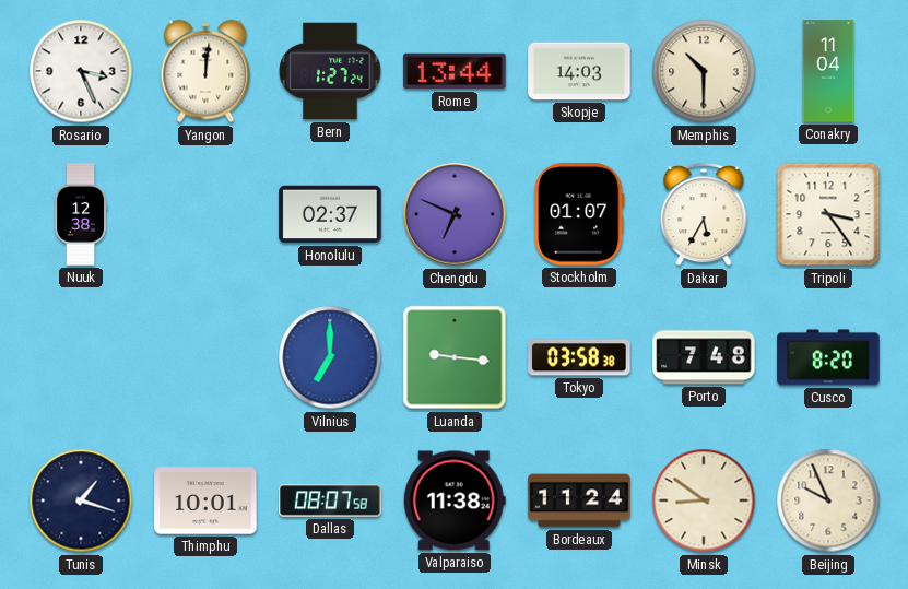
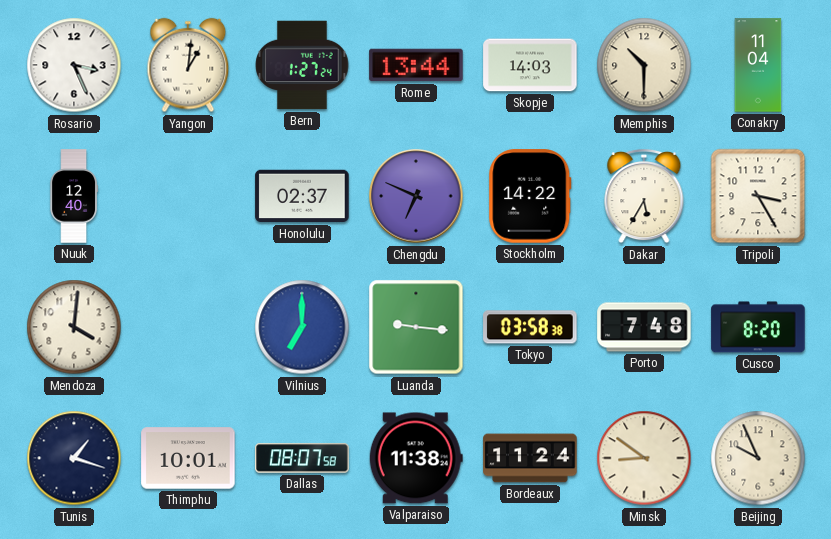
Yangon: 12:01 -> 1:01
Nuuk: 12:38 -> 12:40
Stockholm: 01:07 -> 14:22
Tripoli: 3:24 -> 3:25
Mendoza: none -> 4:01
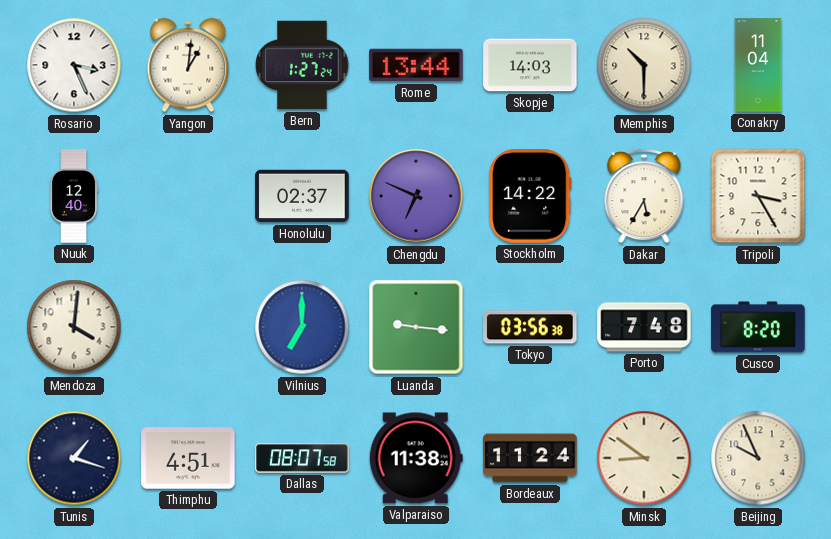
Tokyo: 03:58 -> 03:56
Thimphu: 10:01 -> 4:51
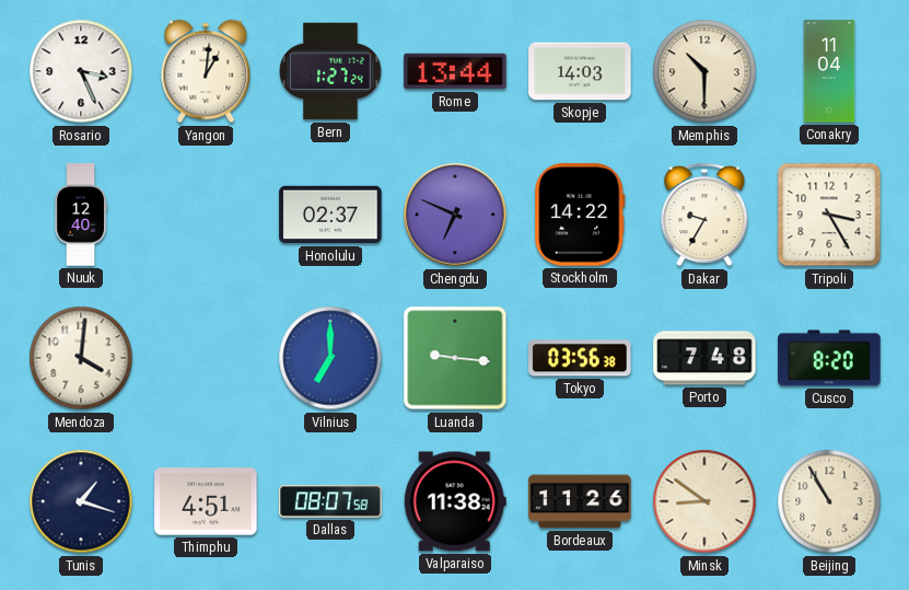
Dakar: 5:35 -> 9:35
Bordeaux: 11:24 -> 11:26
Beijing: 9:56 -> 10:55
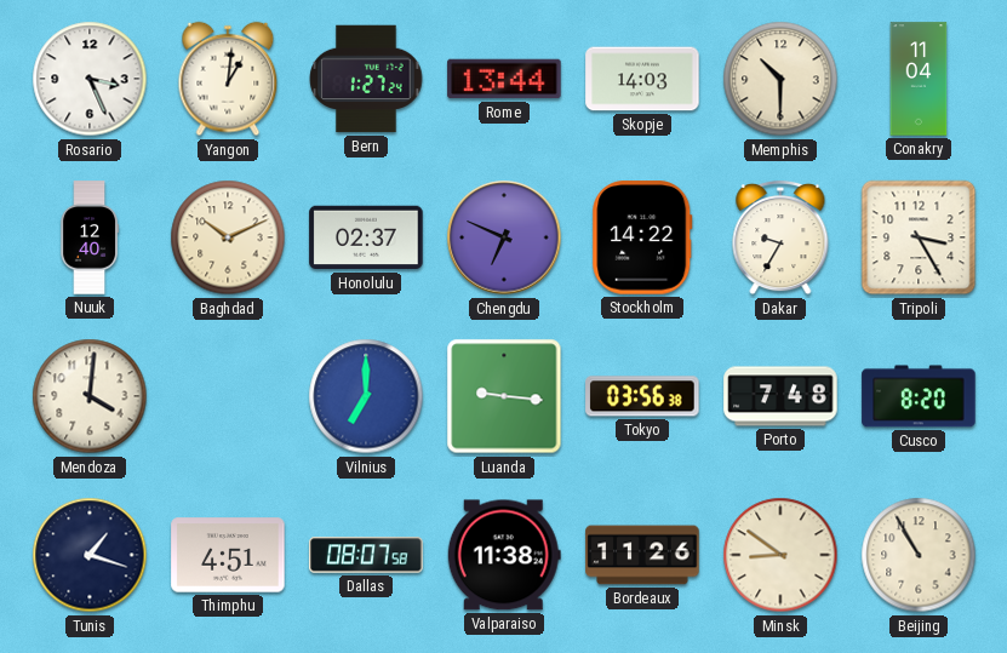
Baghdad: none -> 10:11
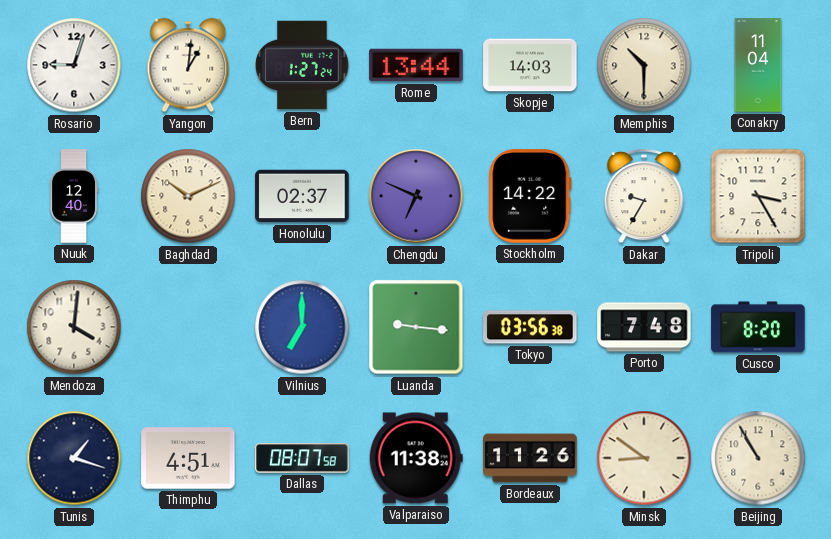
Rosario: 3:26 -> 9:03
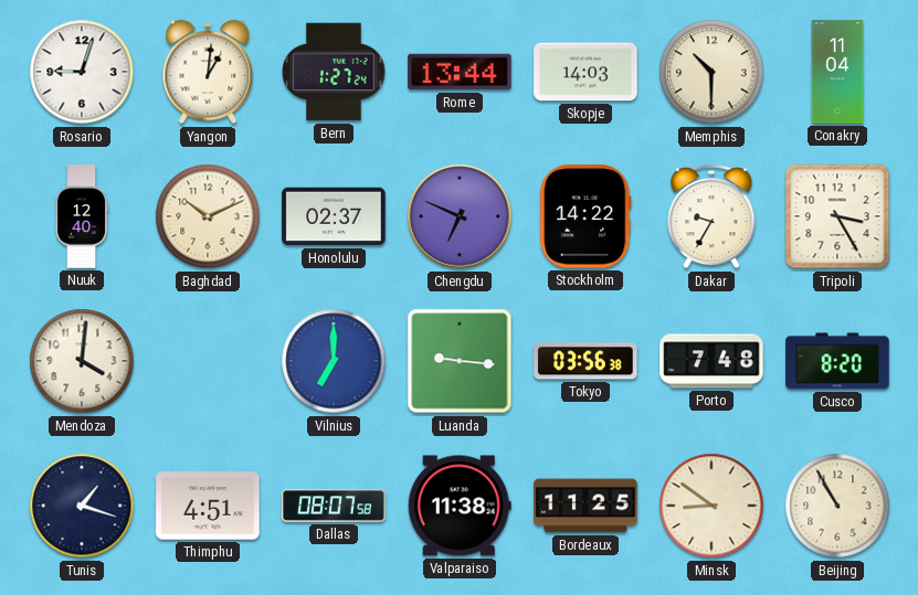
Bordeaux: 11:26 -> 11:25
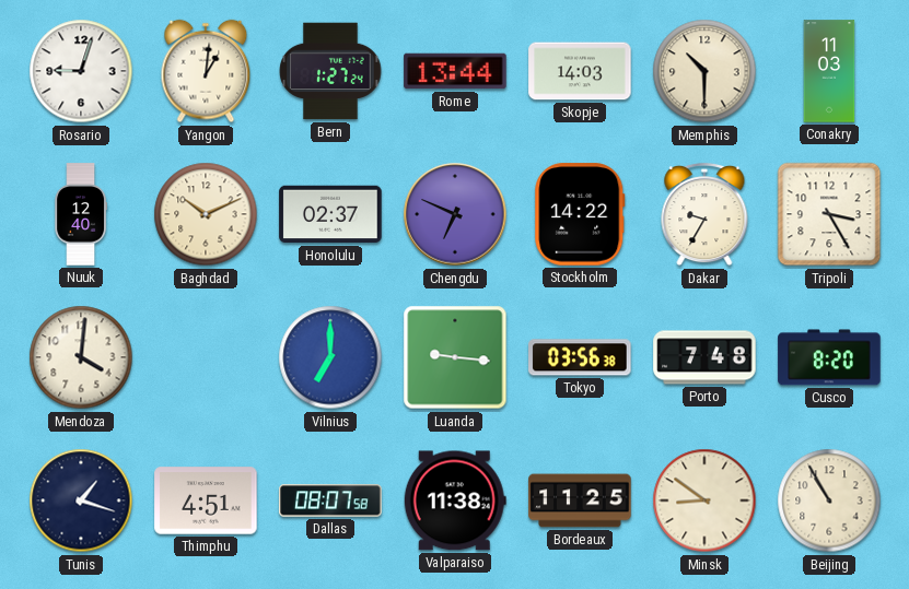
Conakry: 11:04 -> 11:03
